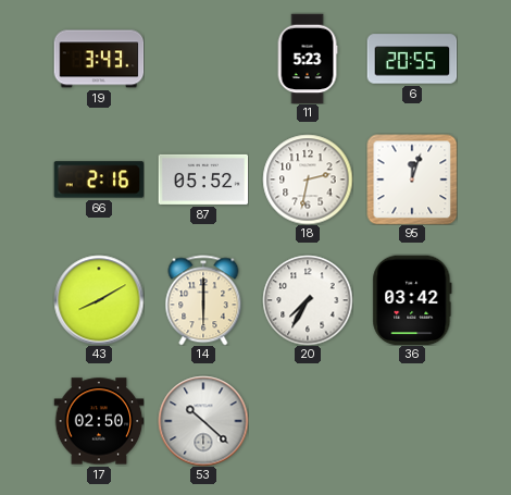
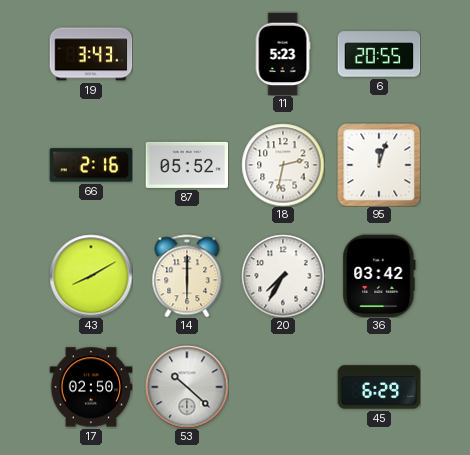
45: none -> 6:29
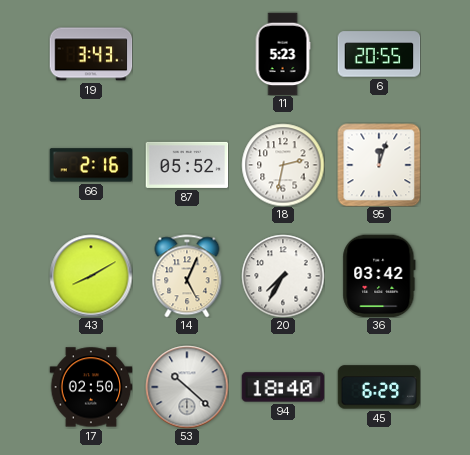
14: 6:00 -> 5:04
94: none -> 18:40
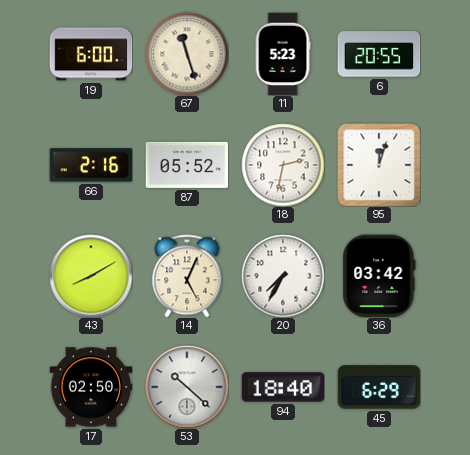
19: 3:43 -> 6:00
67: none -> 11:27
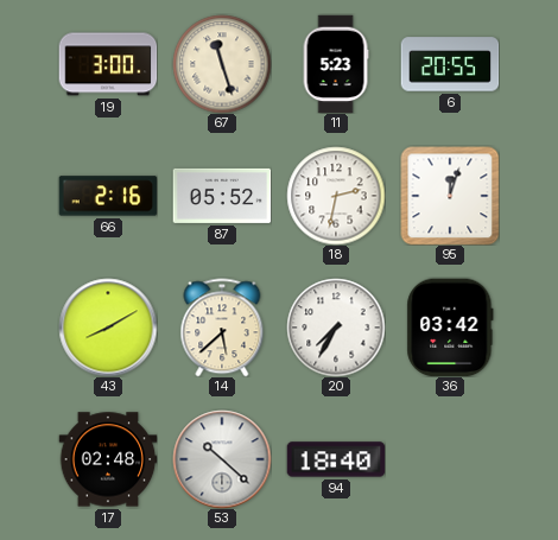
19: 6:00 -> 3:00
14: 5:04 -> 5:38
17: 02:50 -> 02:48
45: 6:29 -> none
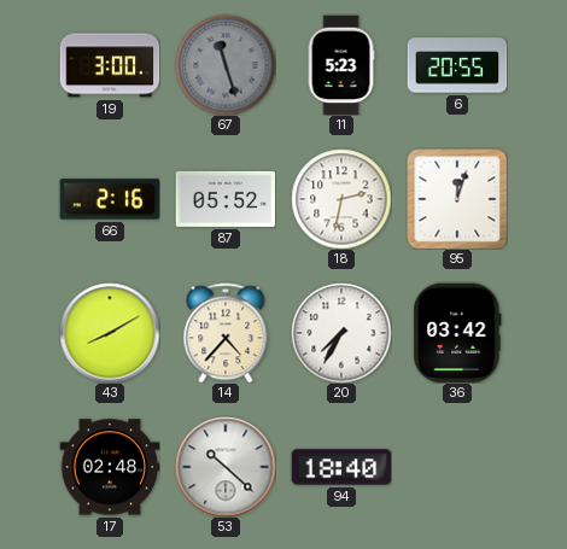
67 dial: cream -> grey
14: 5:38 -> 4:37
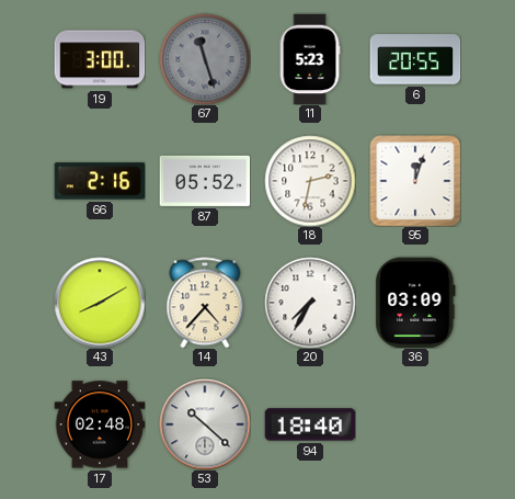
36: 03:42 -> 03:09
